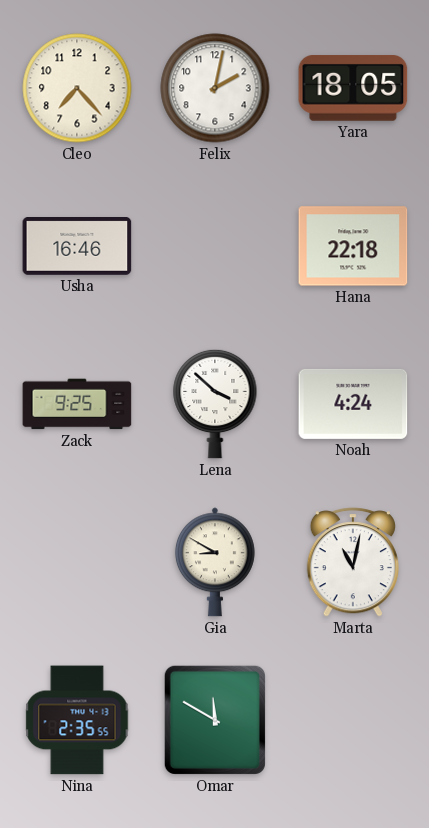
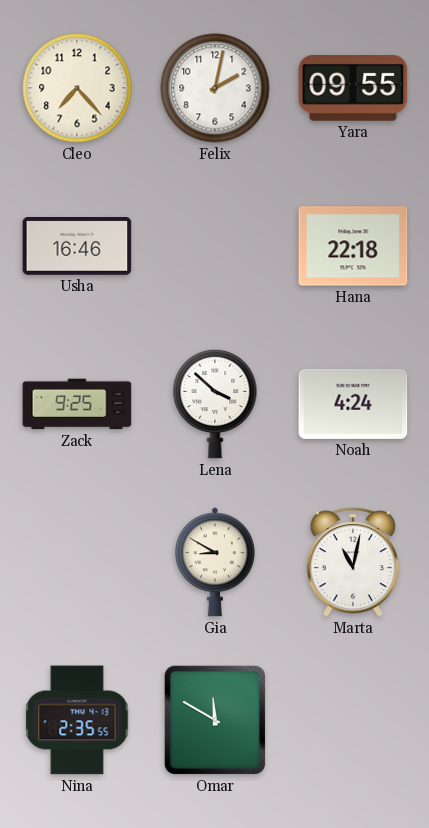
Yara: 18:05 -> 09:55
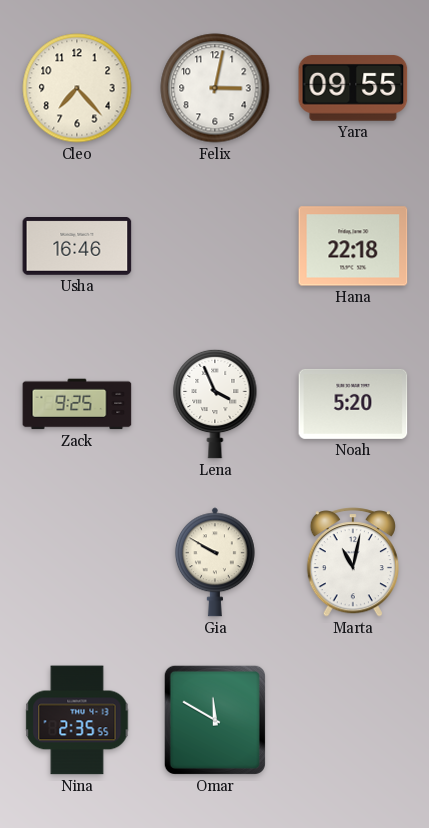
Felix: 2:02 -> 3:02
Lena: 3:52 -> 3:56
Noah: 4:24 -> 5:20
Gia: 8:50 -> 9:50
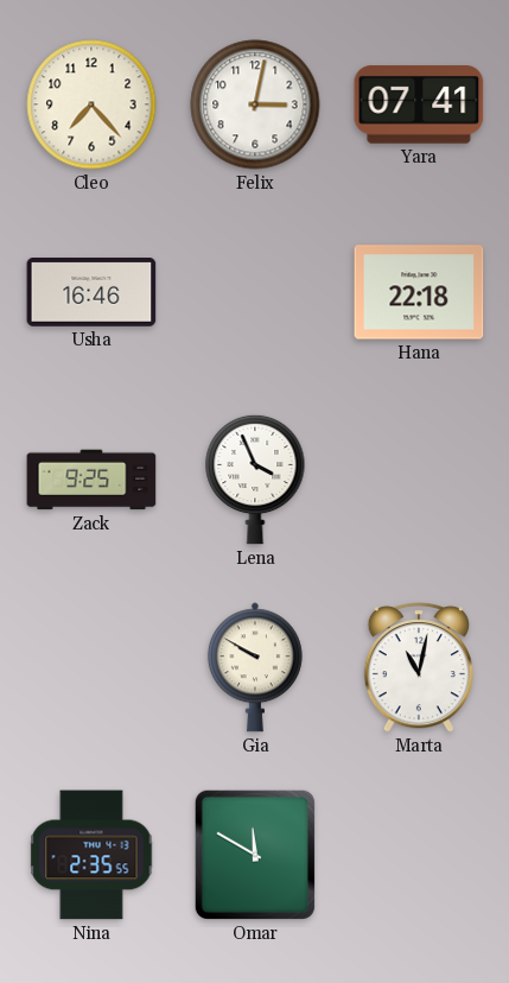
Yara: 09:55 -> 07:41
Noah: 5:20 -> none
